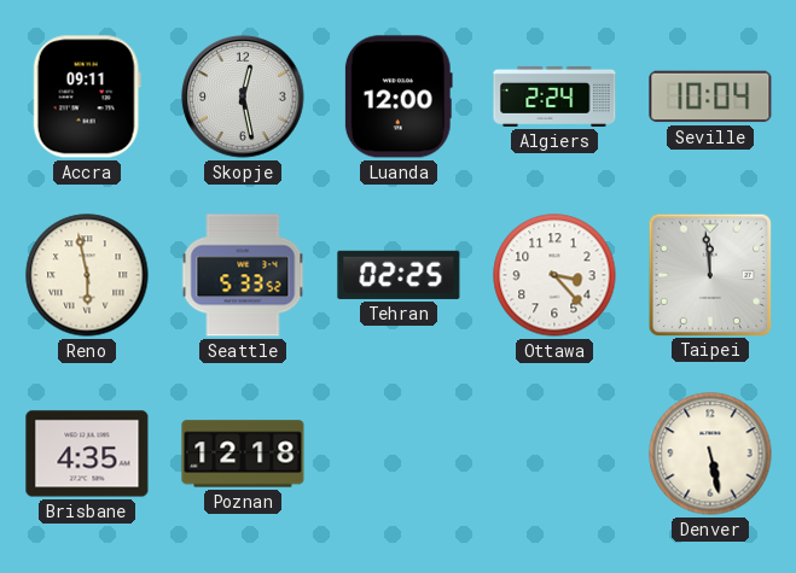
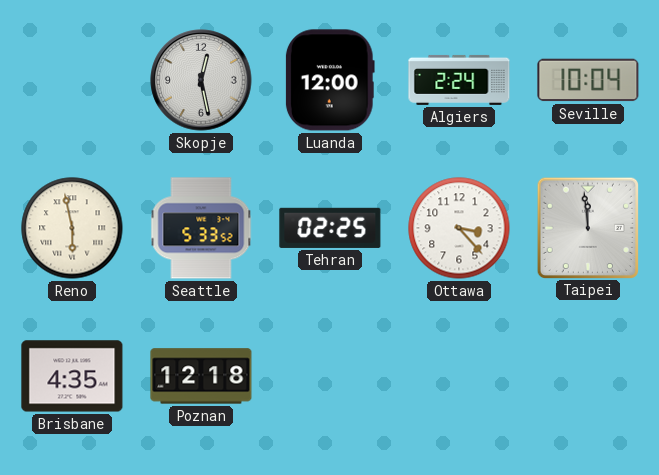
Accra: 09:11 -> none
Denver: 5:28 -> none
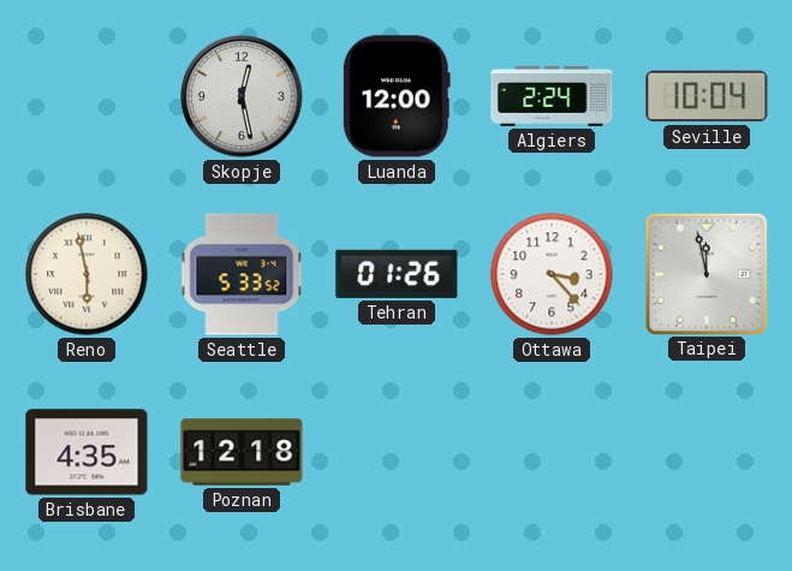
Tehran: 02:25 -> 01:26
Taipei: 11:59 -> 11:58
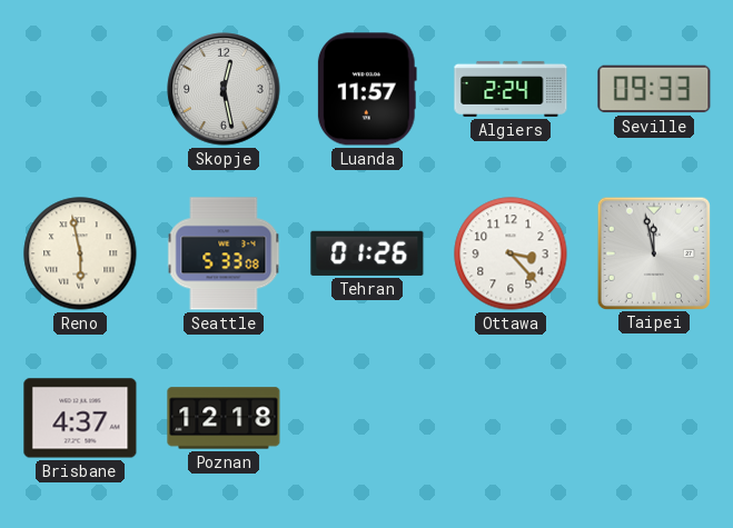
Luanda: 12:00 -> 11:57
Seville: 10:04 -> 09:33
Seattle: 5:33:52 -> 5:33:08
Brisbane: 4:35 -> 4:37
